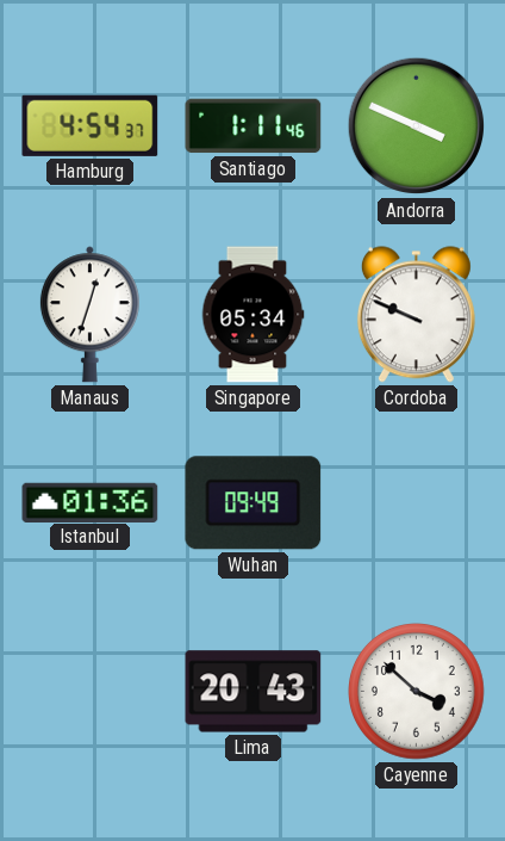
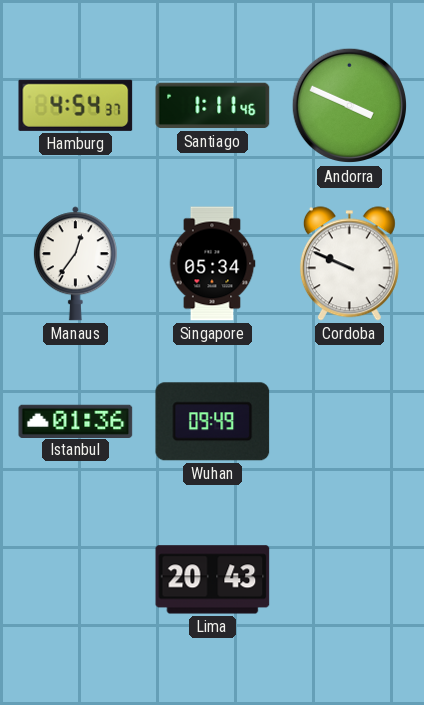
Manaus: 12:33 -> 12:36
Cayenne: 3:52 -> none
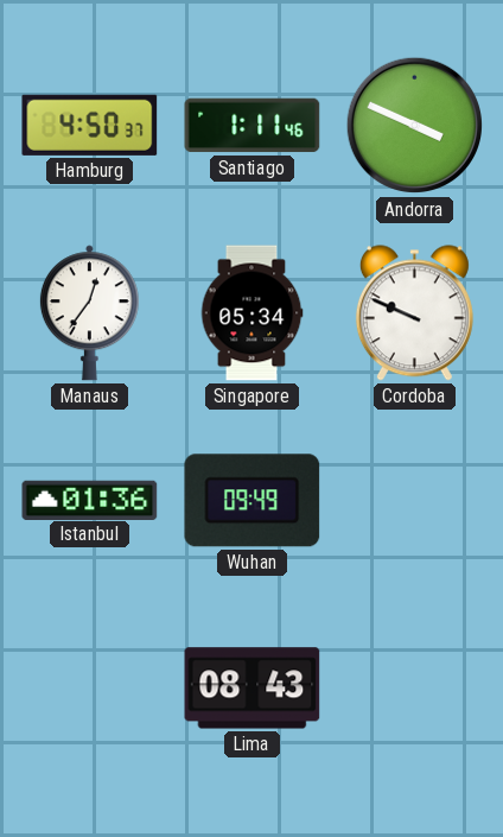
Hamburg: 4:54 -> 4:50
Lima: 20:43 -> 08:43
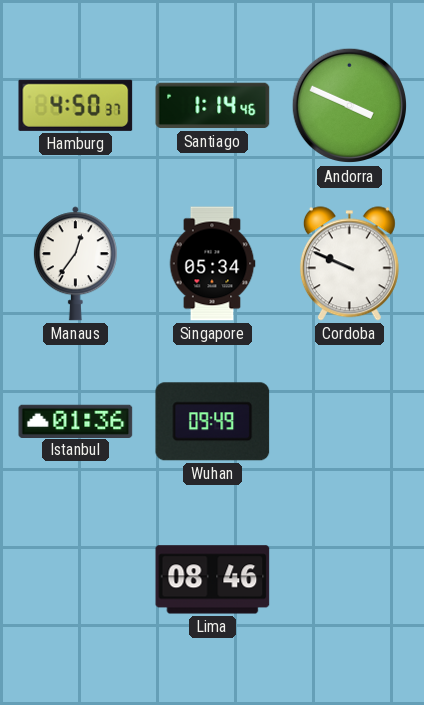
Santiago: 1:11 -> 1:14
Lima: 08:43 -> 08:46
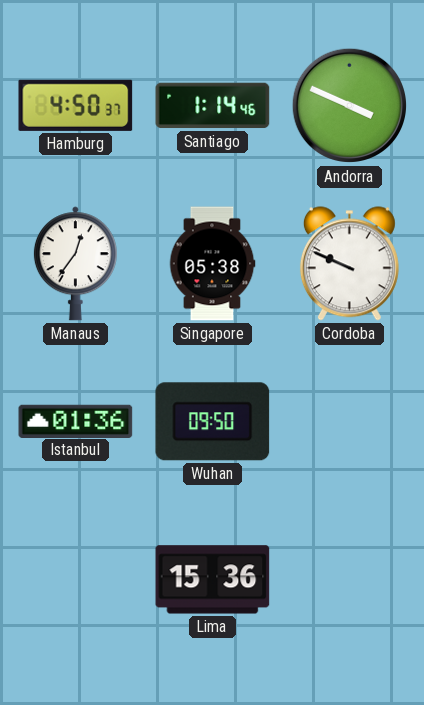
Singapore: 05:34 -> 05:38
Wuhan: 09:49 -> 09:50
Lima: 08:46 -> 15:36
